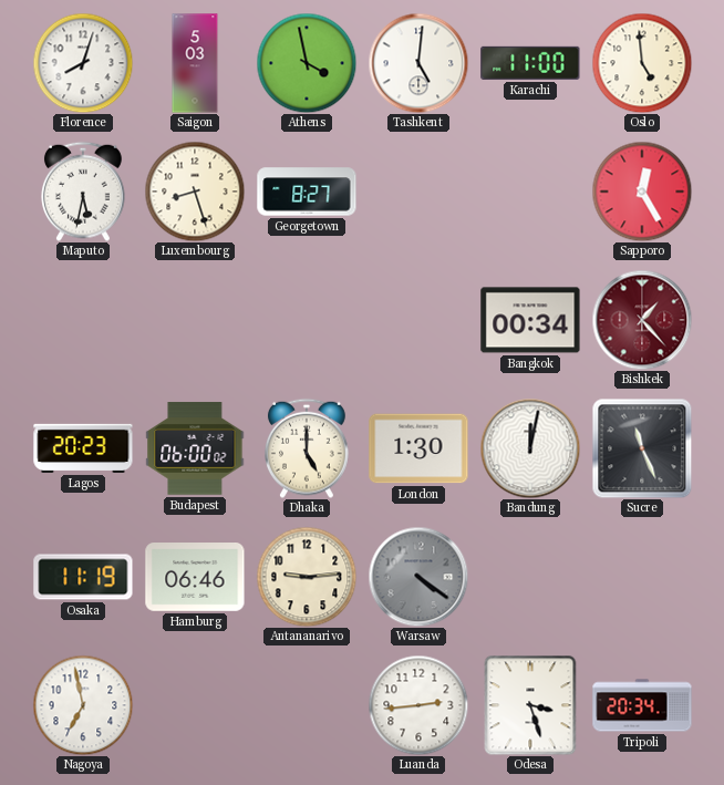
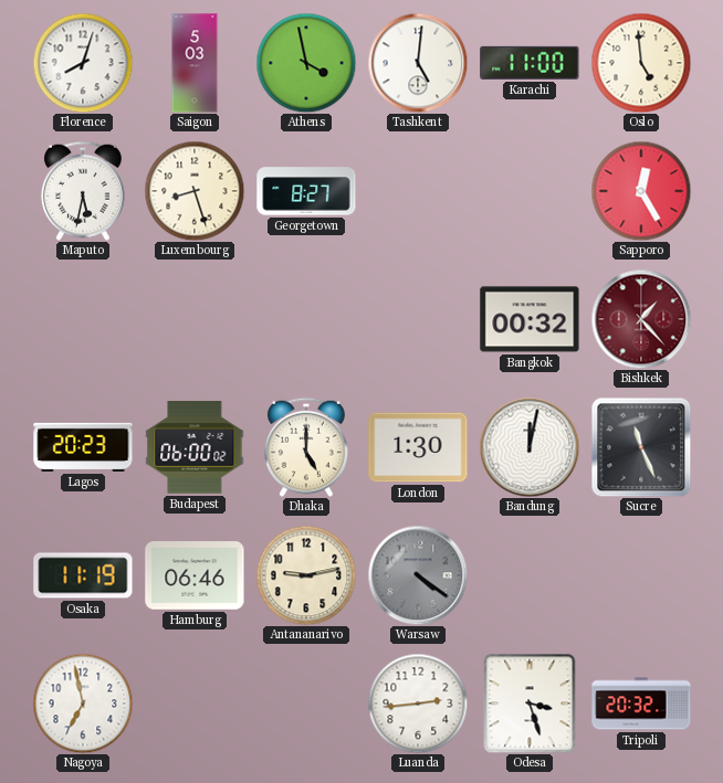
Bangkok: 00:34 -> 00:32
Antananarivo: 9:14 -> 9:13
Tripoli: 20:34 -> 20:32
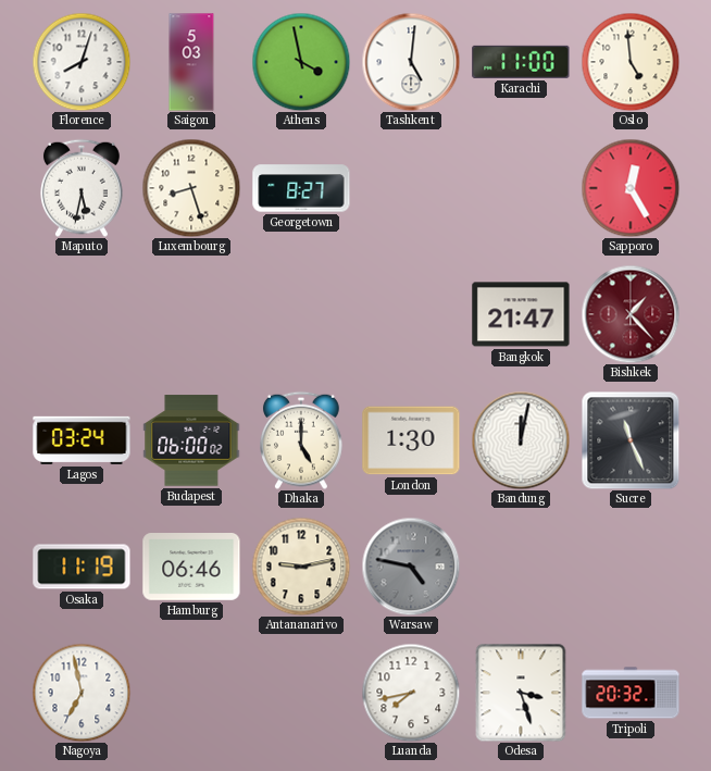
Bangkok: 00:32 -> 21:47
Lagos: 20:23 -> 03:24
Warsaw: 4:21 -> 4:47
Luanda: 2:44 -> 7:43
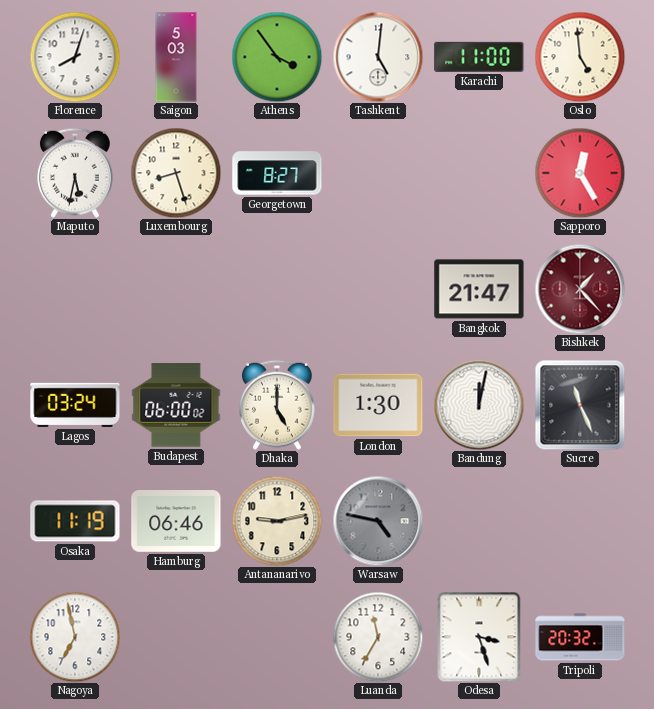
Athens: 3:58 -> 3:54
Luanda: 7:43 -> 11:35
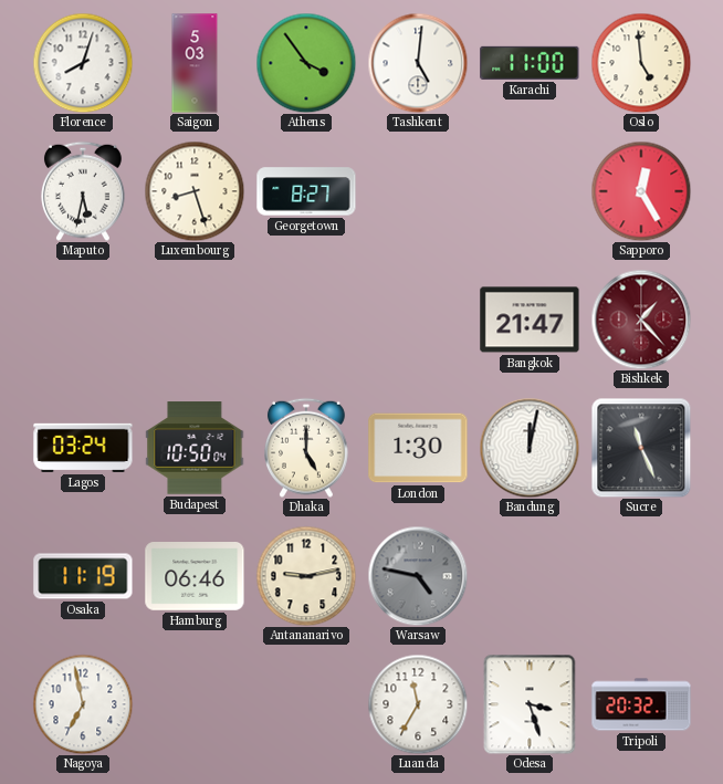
Budapest: 06:00 -> 10:50
